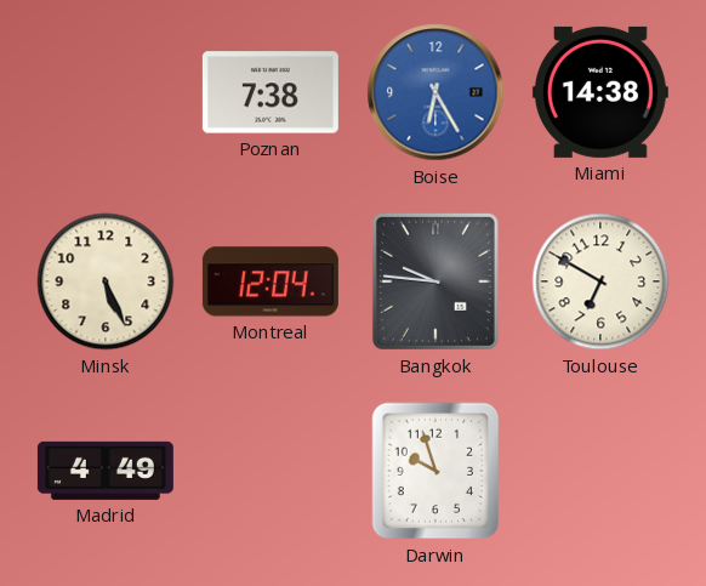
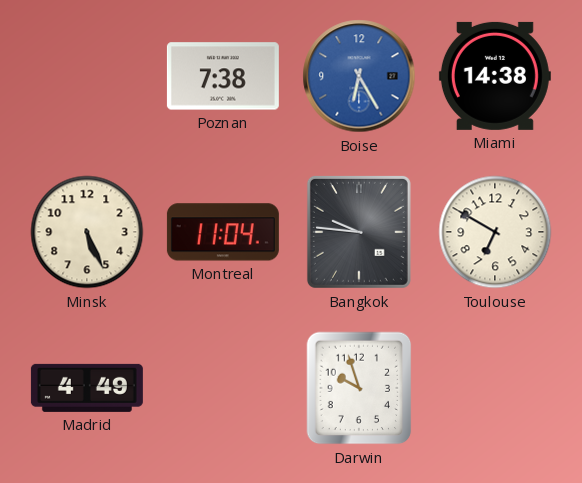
Montreal: 12:04 -> 11:04
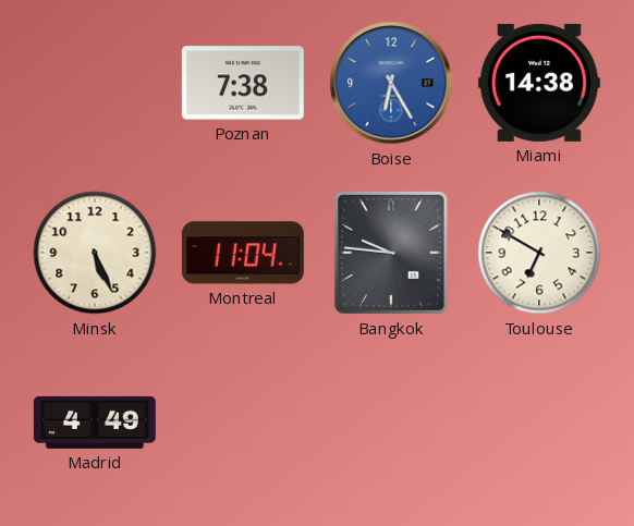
Darwin: 9:57 -> none
